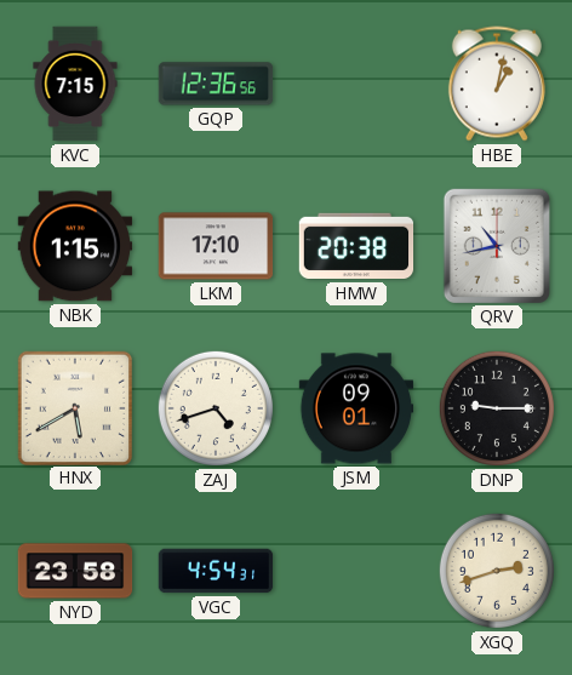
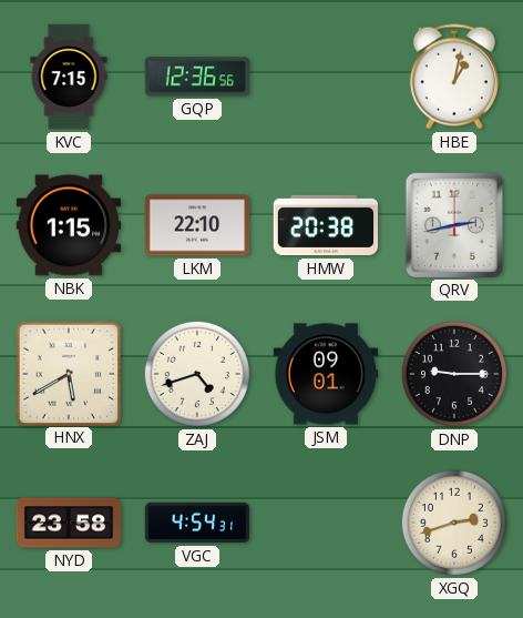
LKM: 17:10 -> 22:10
QRV: 10:43 -> 2:43
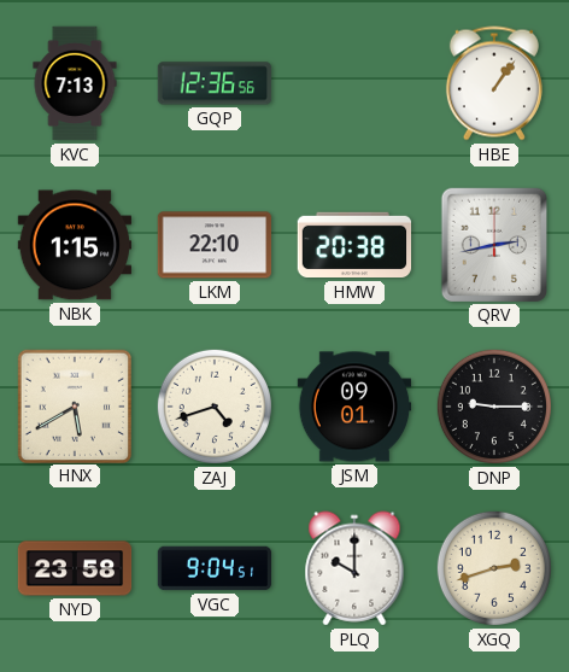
KVC: 7:15 -> 7:13
HBE: 1:02 -> 1:06
VGC: 4:54 -> 9:04
PLQ: none -> 10:00
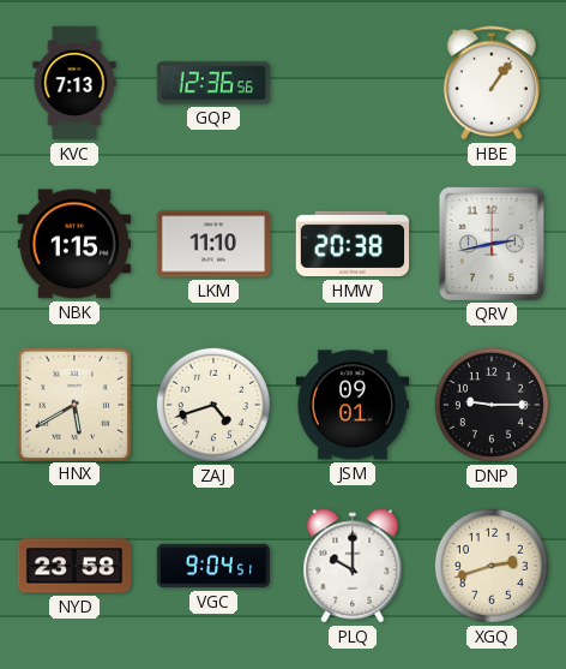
LKM: 22:10 -> 11:10
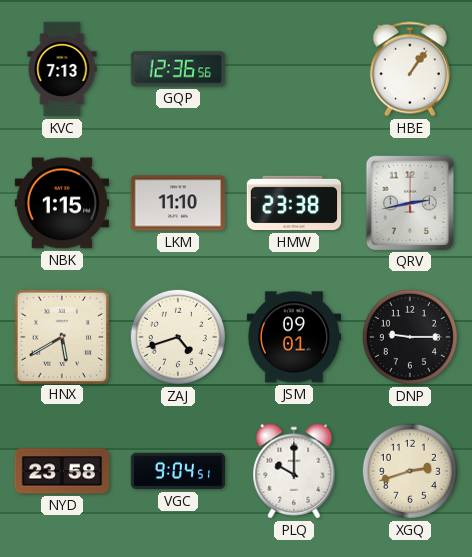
HMW: 20:38 -> 23:38
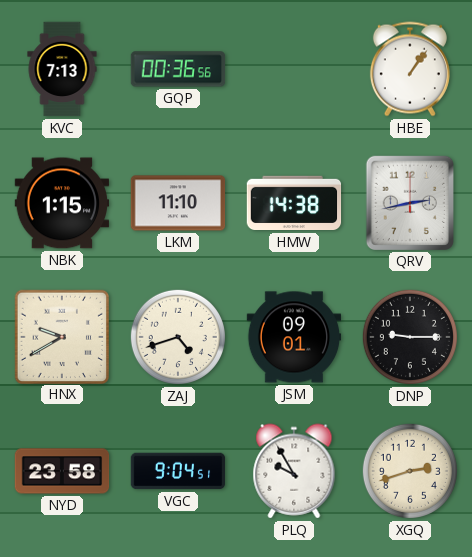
GQP: 12:36 -> 00:36
HMW: 23:38 -> 14:38
HNX: 5:40 -> 9:40
PLQ: 10:00 -> 9:55
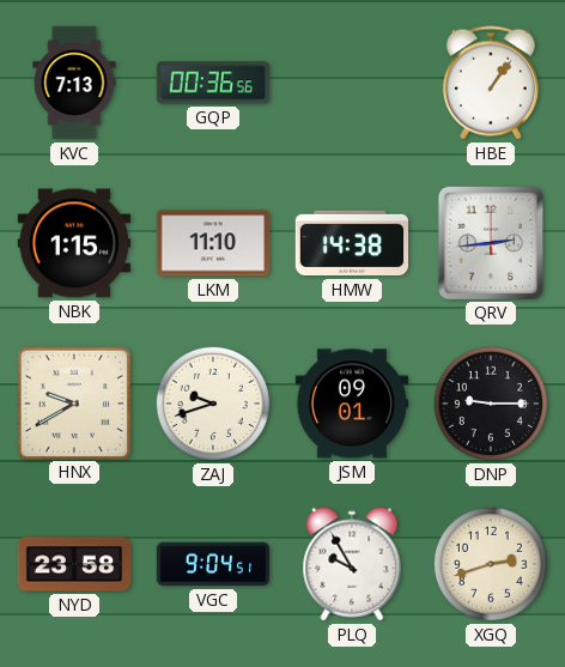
QRV: 2:43 -> 2:44
ZAJ: 4:42 -> 9:42
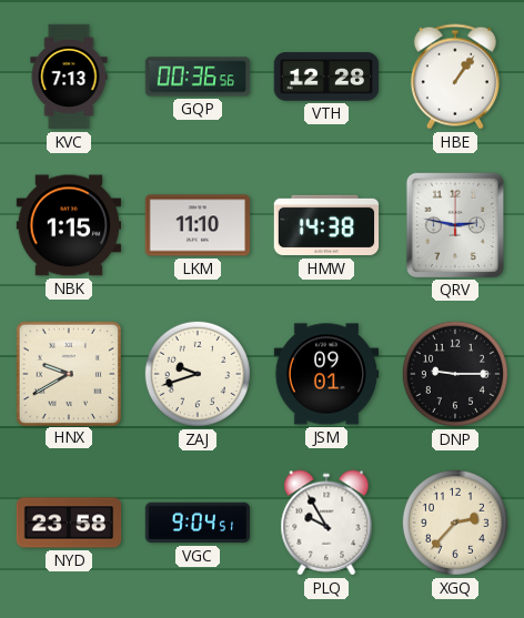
VTH: none -> 12:28
QRV: 2:44 -> 2:47
XGQ: 2:42 -> 2:37
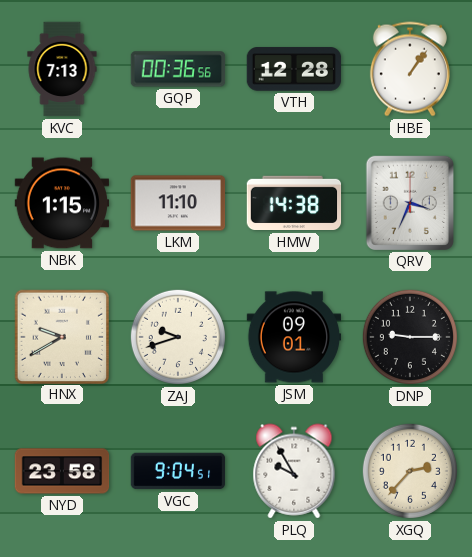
QRV: 2:47 -> 3:34
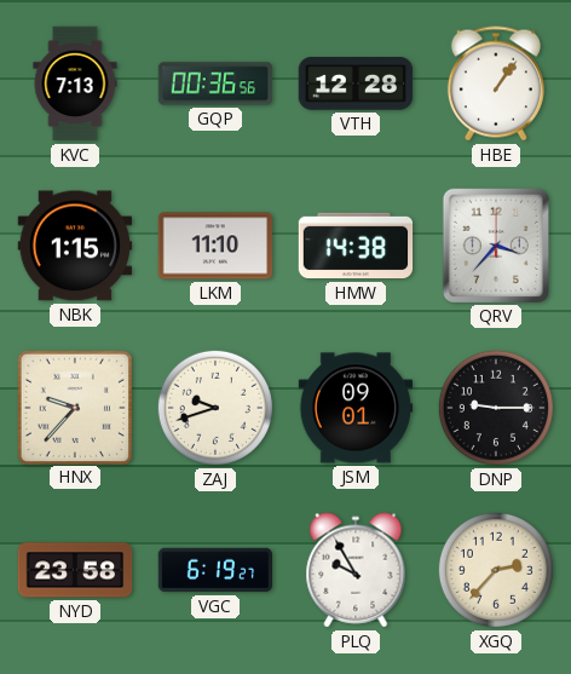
QRV: 3:34 -> 3:37
HNX: 9:40 -> 9:37
VGC: 9:04 -> 6:19
